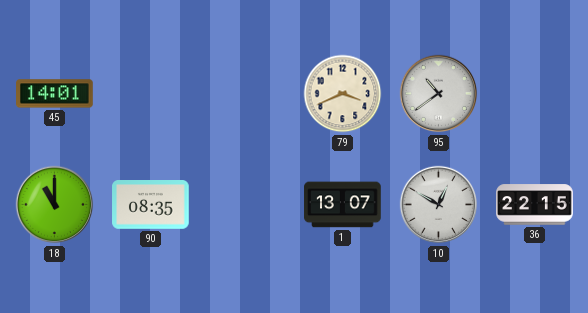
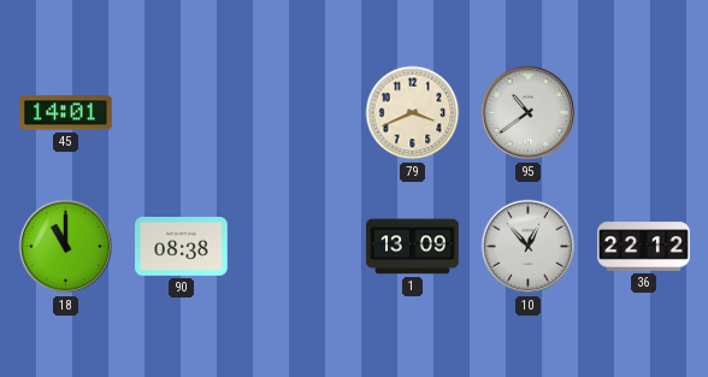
90: 08:35 -> 08:38
1: 13:07 -> 13:09
10: 12:50 -> 12:53
36: 22:15 -> 22:12
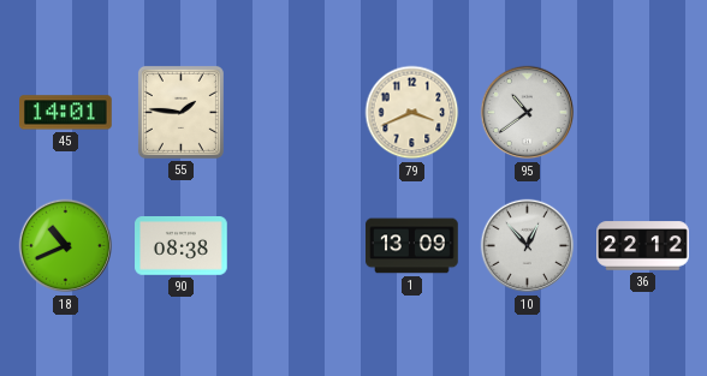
55: none -> 1:46
18: 11:00 -> 10:41
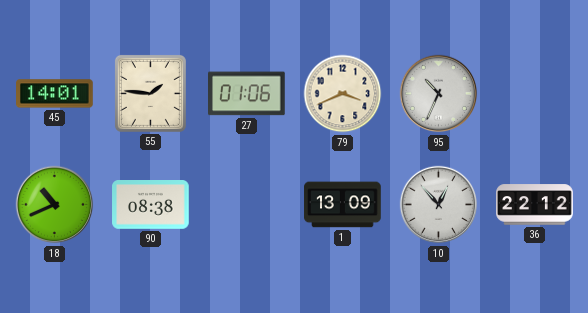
27: none -> 01:06
95: 10:39 -> 10:34
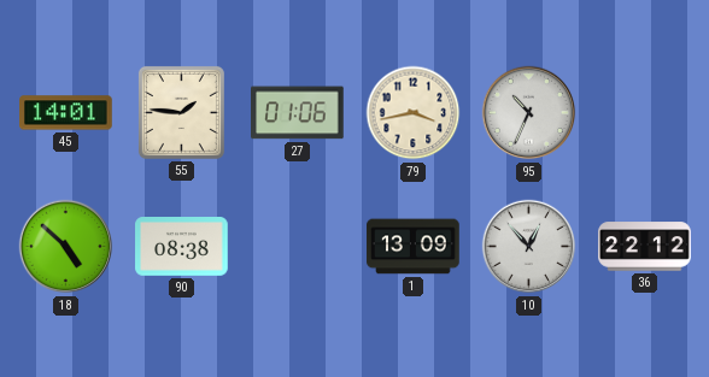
79: 3:41 -> 3:43
18: 10:41 -> 4:52
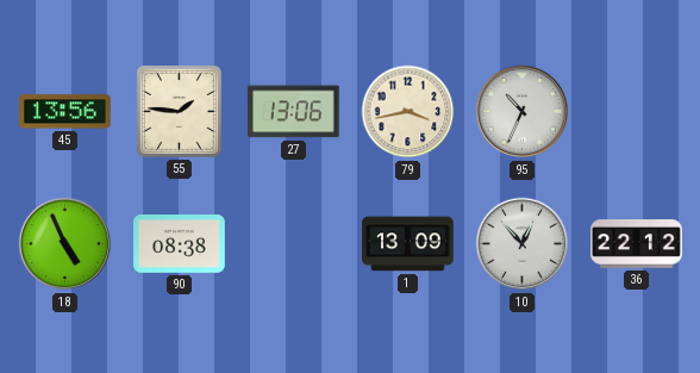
45: 14:01 -> 13:56
27: 01:06 -> 13:06
18: 4:52 -> 4:56
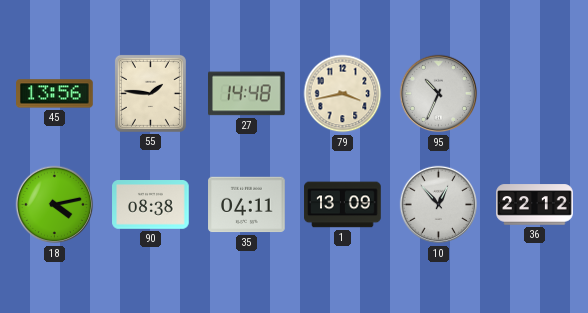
27: 13:06 -> 14:48
18: 4:56 -> 4:13
35: none -> 04:11
